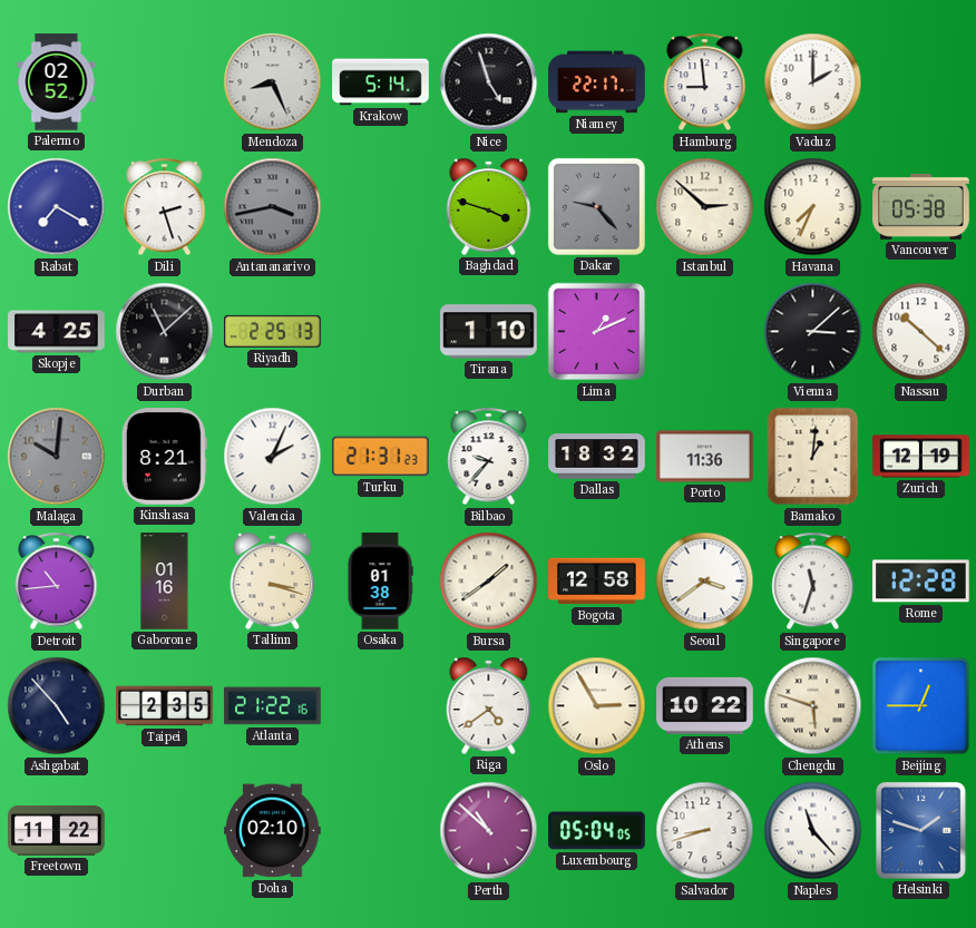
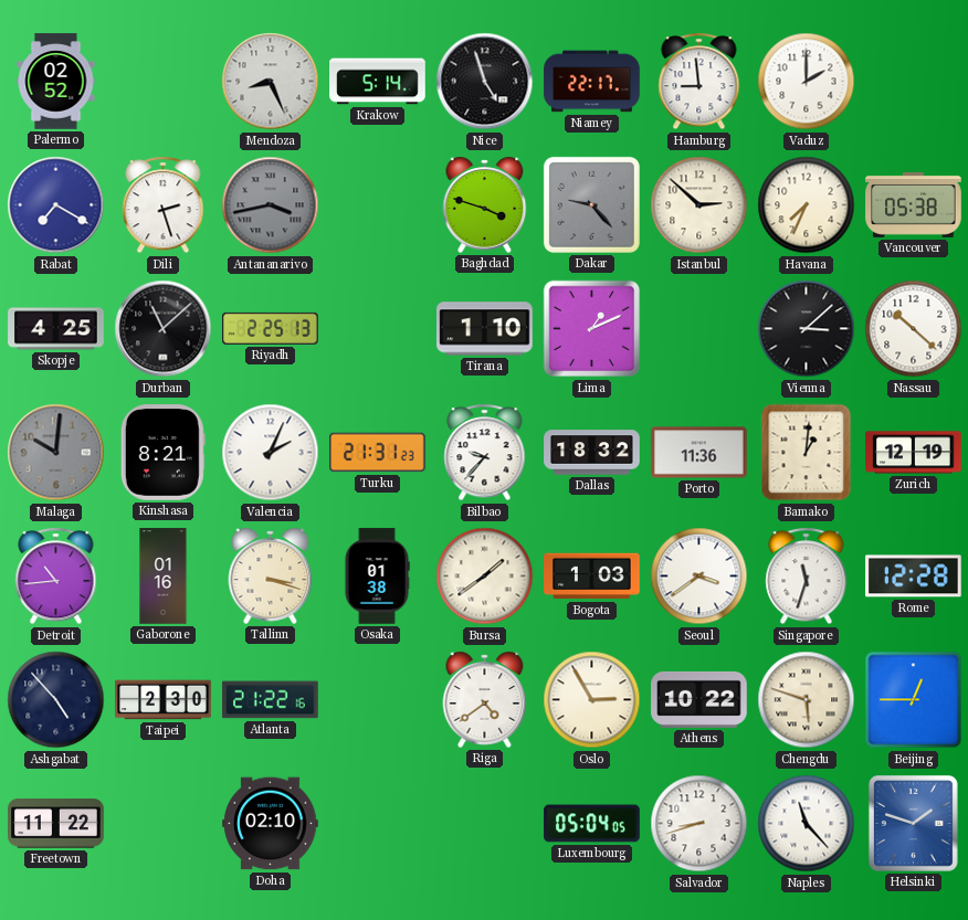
Bogota: 12:58 -> 1:03
Taipei: 2:35 -> 2:30
Perth: 10:52 -> none
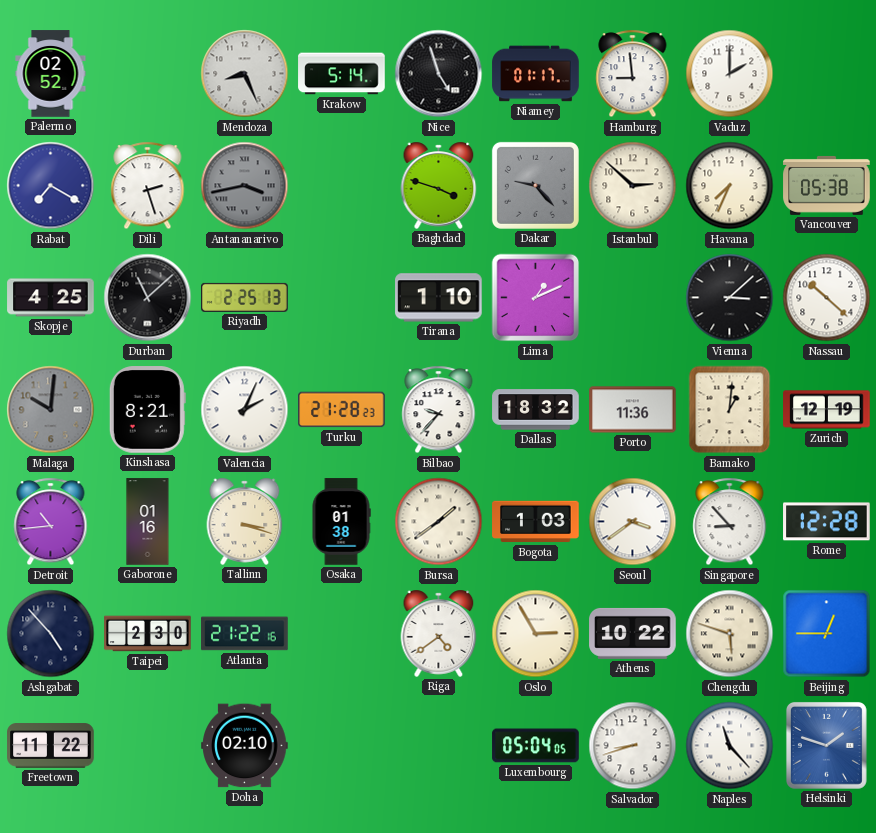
Niamey: 22:17 -> 01:17
Turku: 21:31 -> 21:28
Singapore: 11:33 -> 8:53
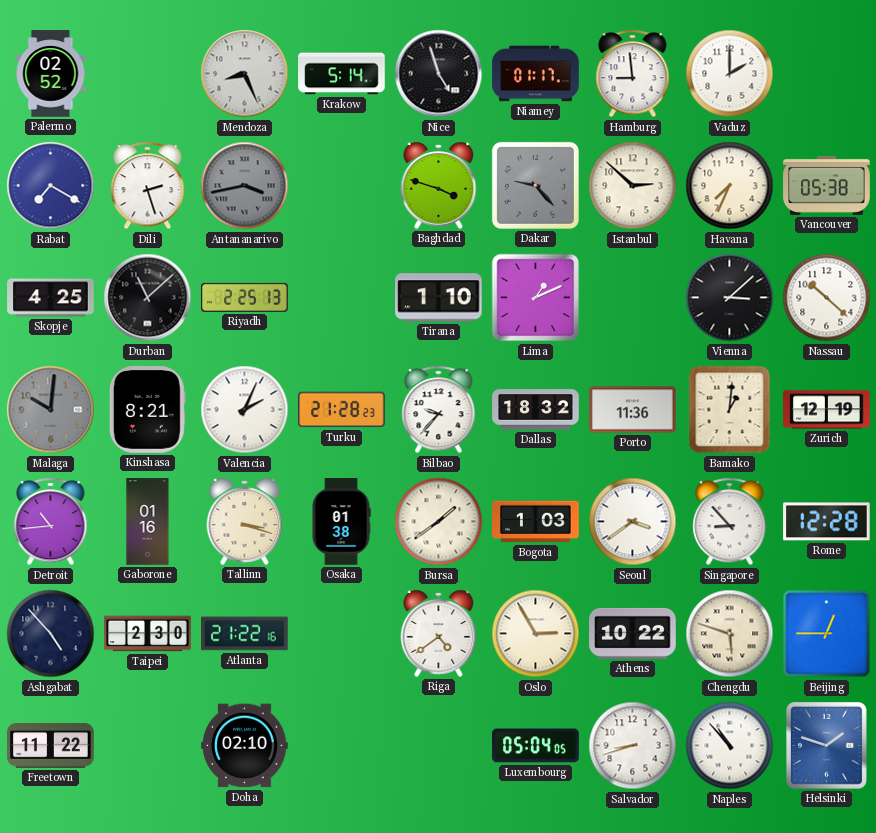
Naples: 11:23 -> 10:53
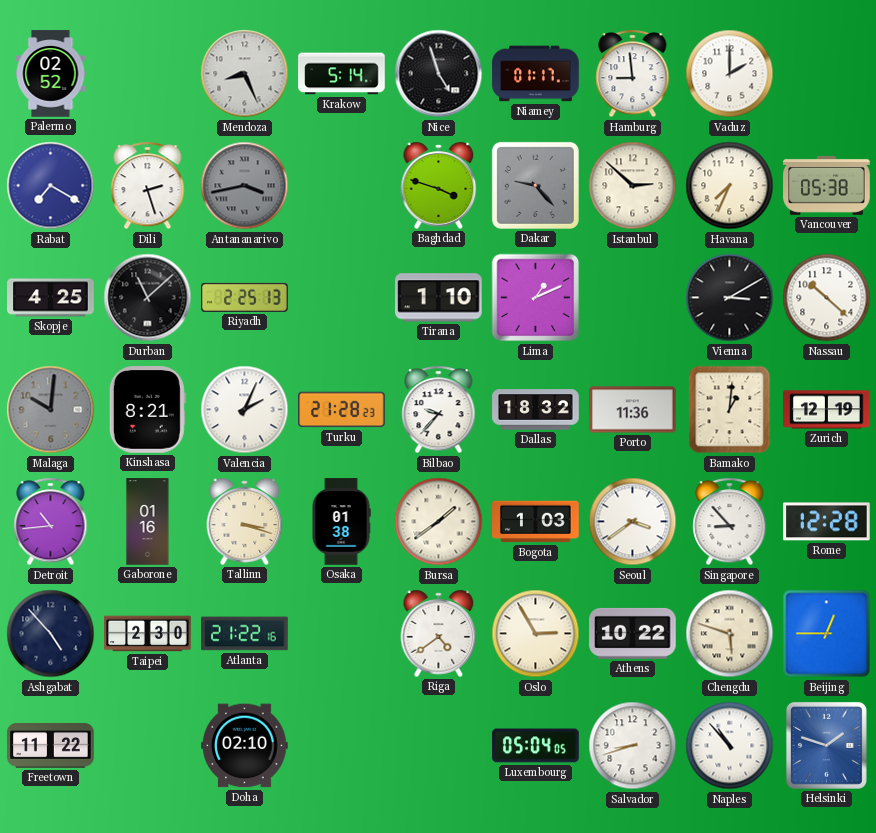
Vienna: 3:08 -> 3:10
